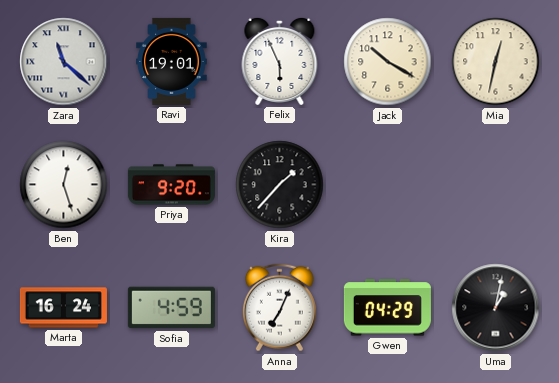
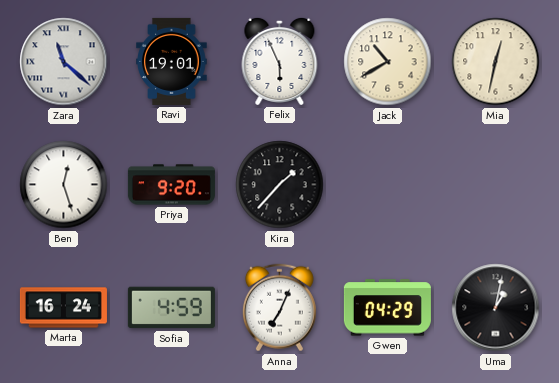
Jack: 10:20 -> 10:40
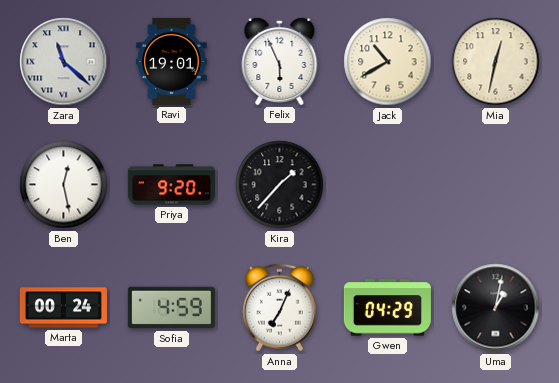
Ben: 12:27 -> 12:28
Marta: 16:24 -> 00:24
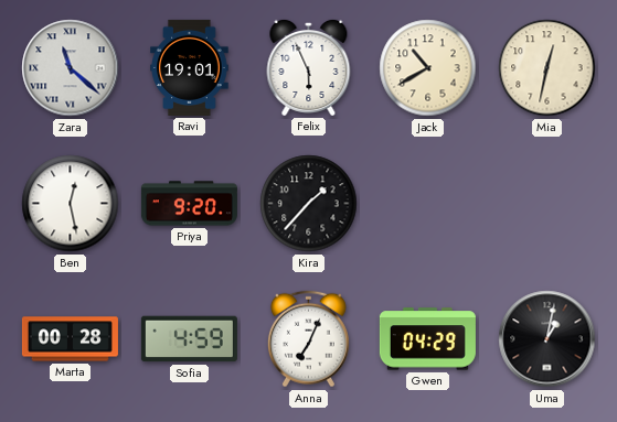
Marta: 00:24 -> 00:28
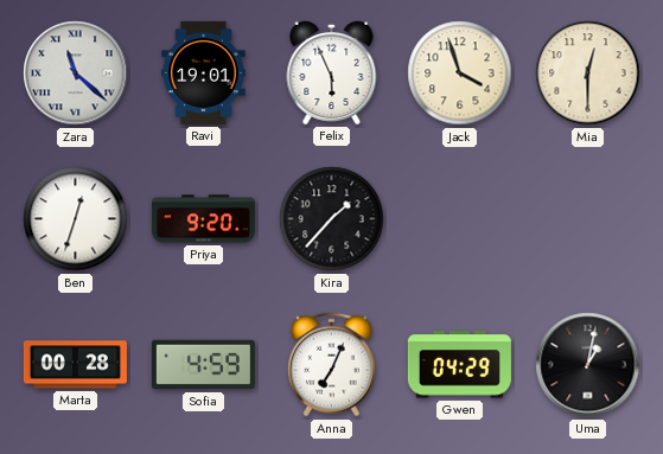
Jack: 10:40 -> 3:57
Mia: 12:32 -> 12:30
Ben: 12:28 -> 12:33
